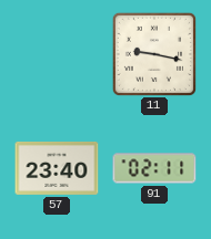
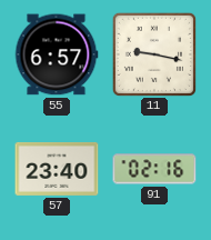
55: none -> 6:57
91: 02:11 -> 02:16
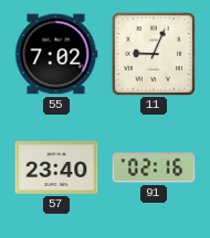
55: 6:57 -> 7:02
11: 9:17 -> 9:04
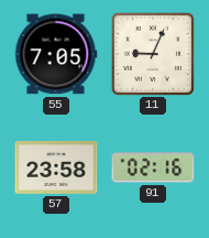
55: 7:02 -> 7:05
57: 23:40 -> 23:58
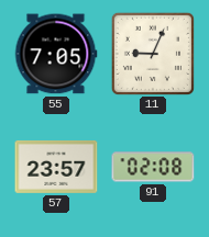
57: 23:58 -> 23:57
91: 02:16 -> 02:08
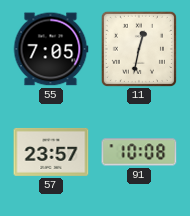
11: 9:04 -> 12:32
91: 02:08 -> 10:08
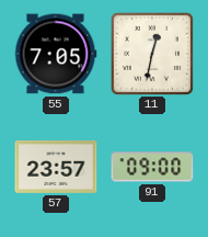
91: 10:08 -> 09:00
